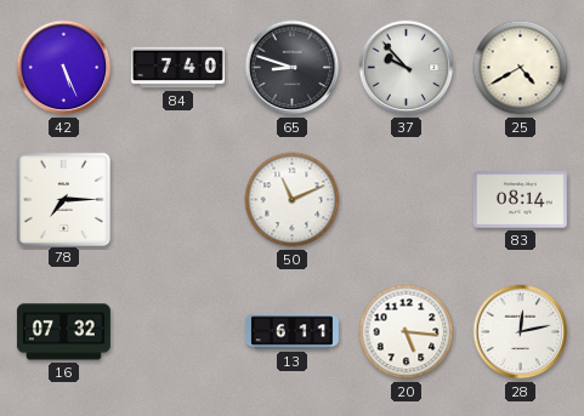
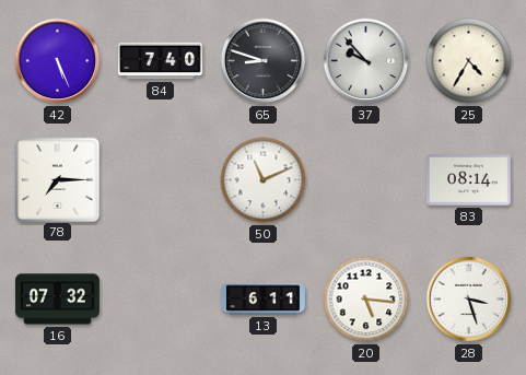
25: 4:40 -> 4:35
28: 12:13 -> 3:27
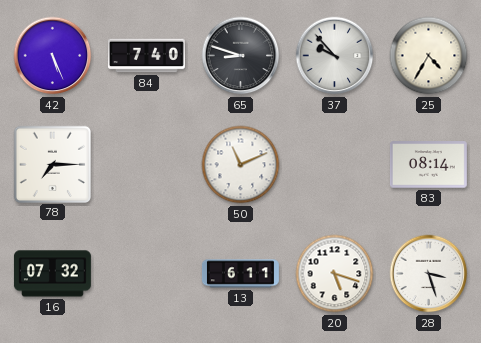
20: 5:16 -> 5:18
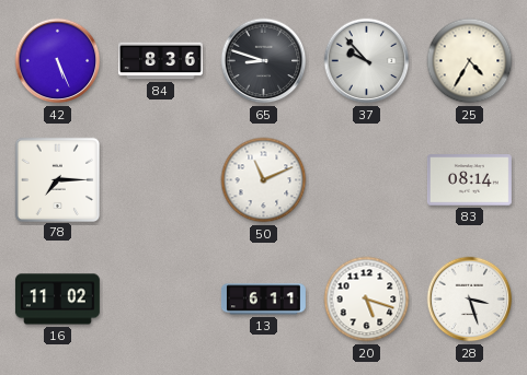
84: 7:40 -> 8:36
16: 07:32 -> 11:02
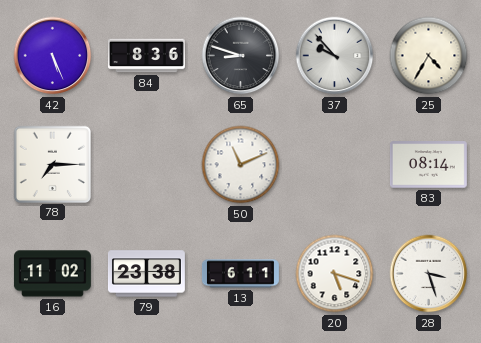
79: none -> 23:38
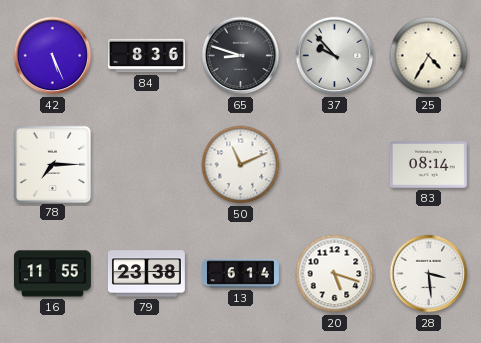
16: 11:02 -> 11:55
13: 6:11 -> 6:14
28: 3:27 -> 3:29
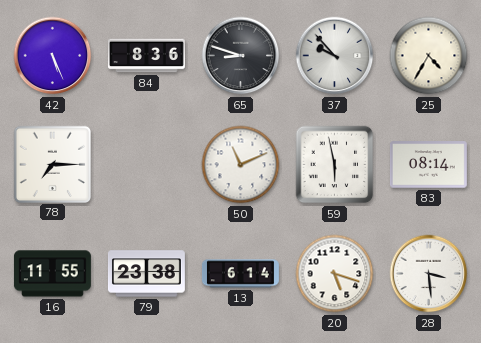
59: none -> 5:58
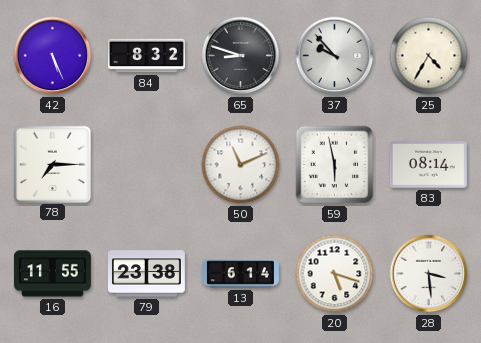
84: 8:36 -> 8:32
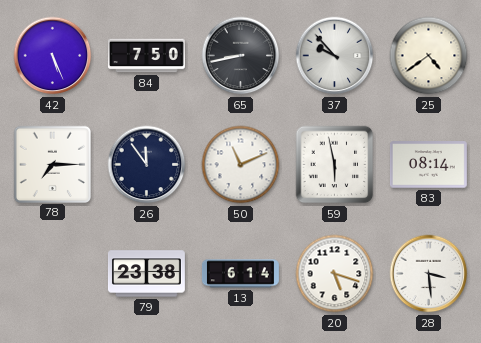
84: 8:32 -> 7:50
65: 8:48 -> 8:43
25: 4:35 -> 4:39
26: none -> 11:54
16: 11:55 -> none
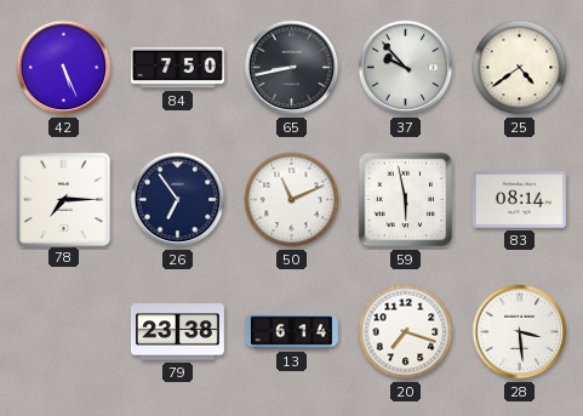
26: 11:54 -> 6:54
20: 5:18 -> 7:18
